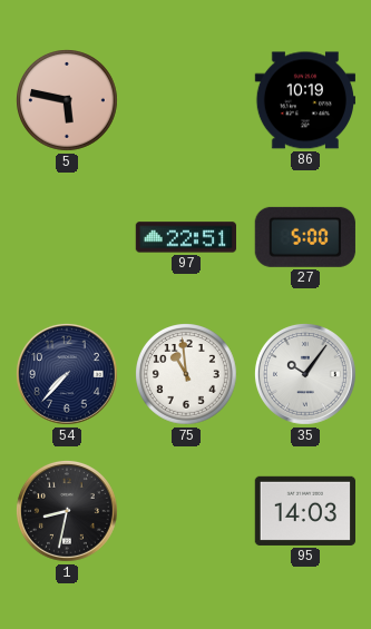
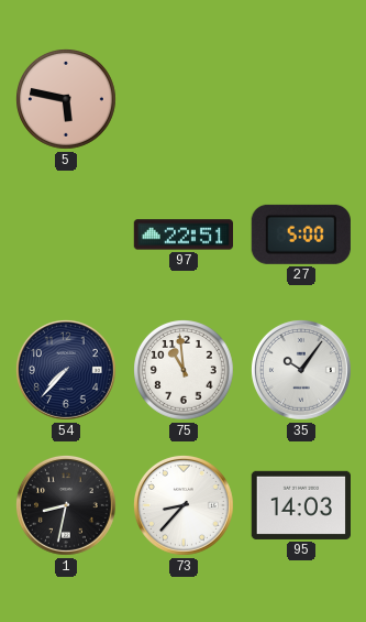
86: 10:19 -> none
73: none -> 8:37
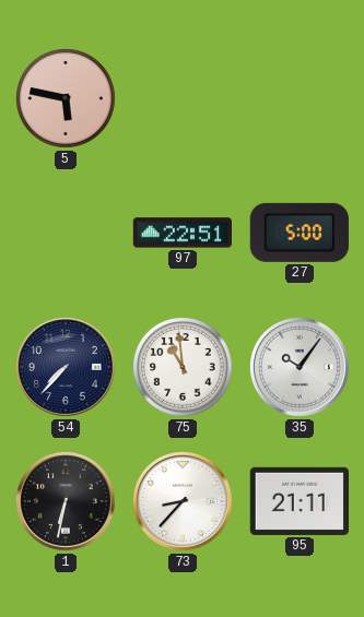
1: 8:32 -> 6:32
95: 14:03 -> 21:11
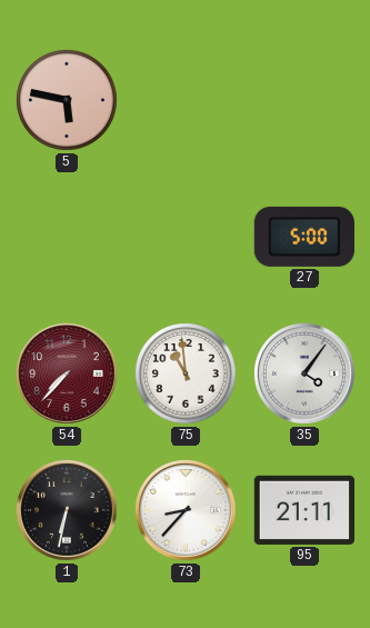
97: 22:51 -> none
54 dial: navy -> burgundy
35: 10:06 -> 4:06
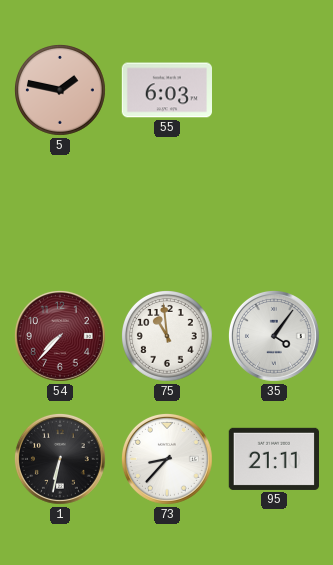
5: 5:47 -> 1:47
55: none -> 6:03
27: 5:00 -> none
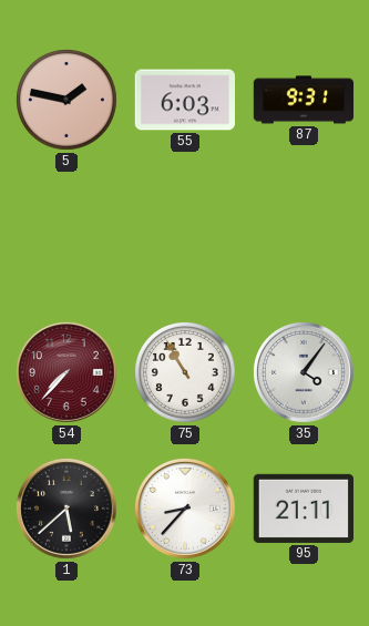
87: none -> 9:31
75: 10:59 -> 10:55
1: 6:32 -> 5:38
